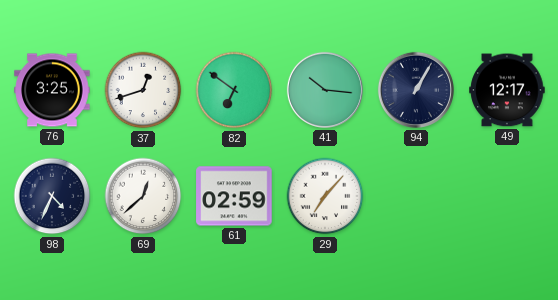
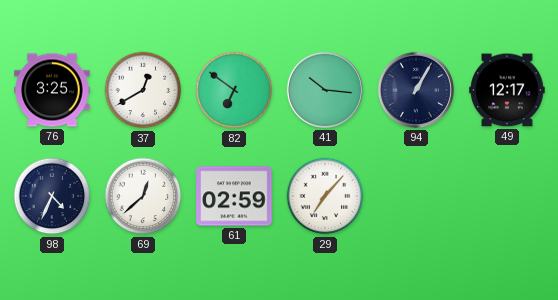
37: 12:42 -> 12:40
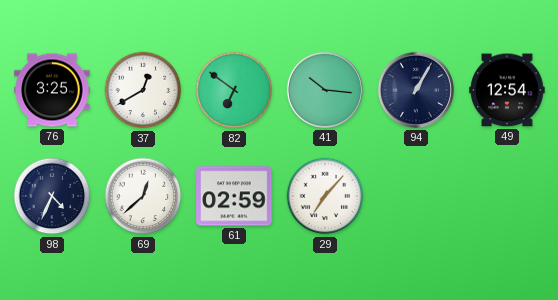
49: 12:17 -> 12:54
